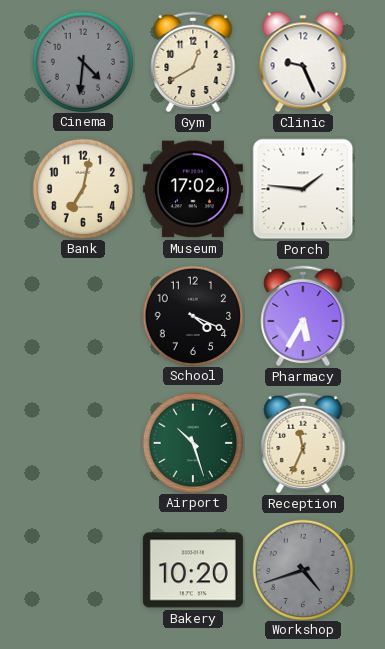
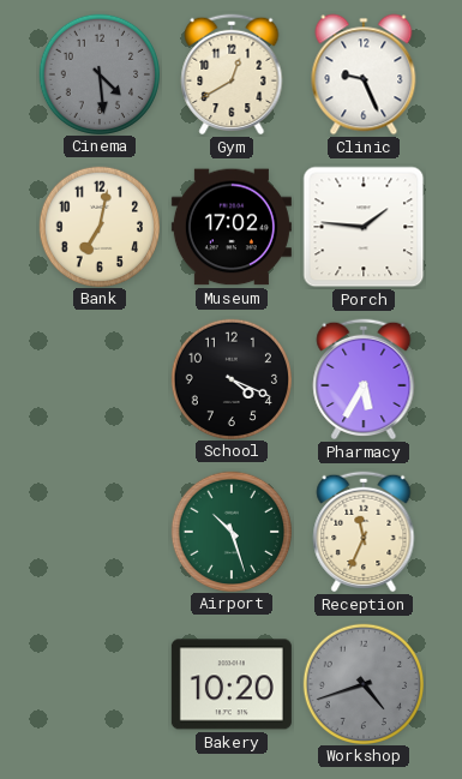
Cinema: 4:31 -> 4:29
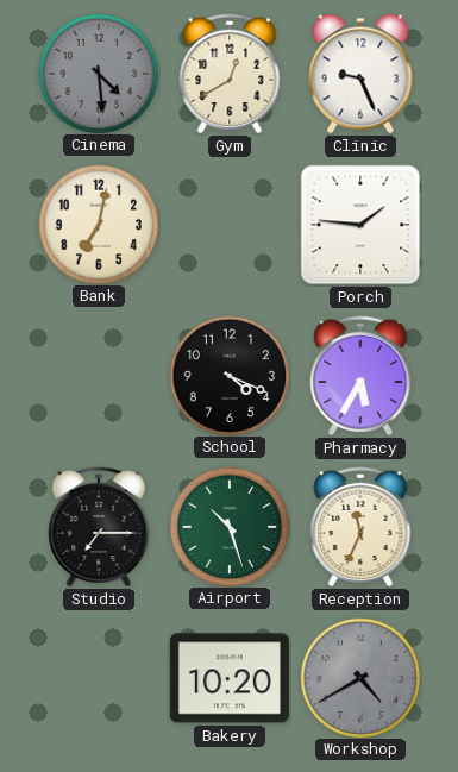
Museum: 17:02 -> none
Studio: none -> 7:15
Workshop: 4:42 -> 4:40
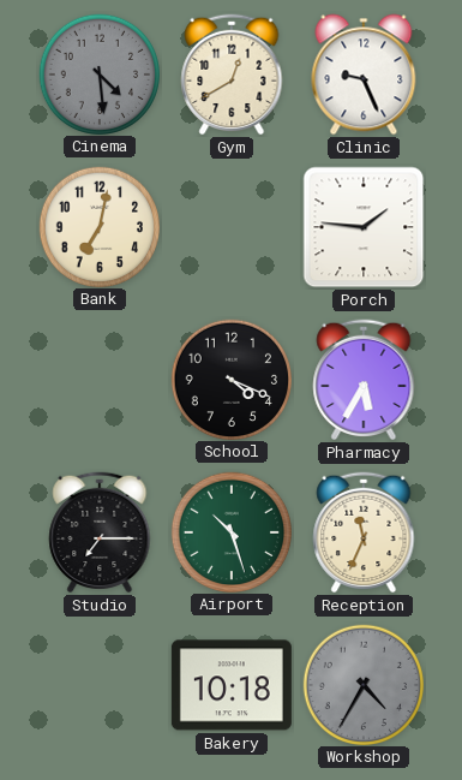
Bakery: 10:20 -> 10:18
Workshop: 4:40 -> 4:35
